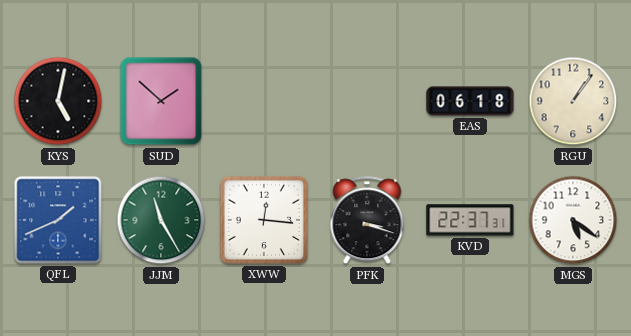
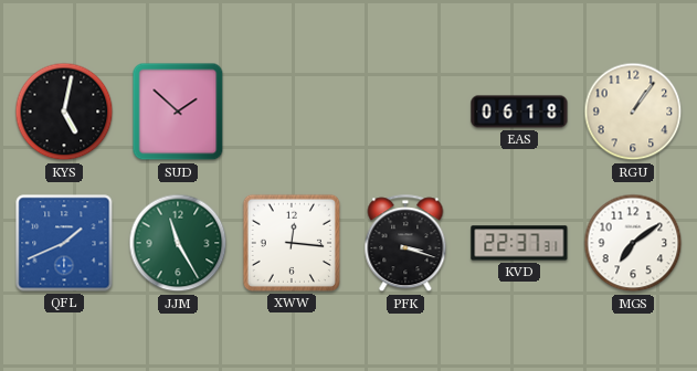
MGS: 5:21 -> 7:09
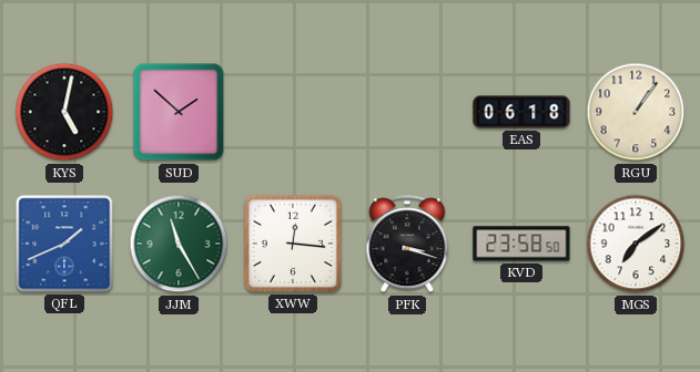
KVD: 22:37 -> 23:58
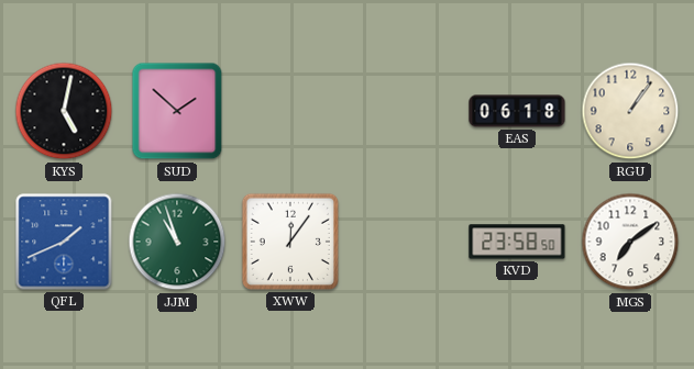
JJM: 11:25 -> 10:57
XWW: 12:16 -> 12:06
PFK: 3:18 -> none
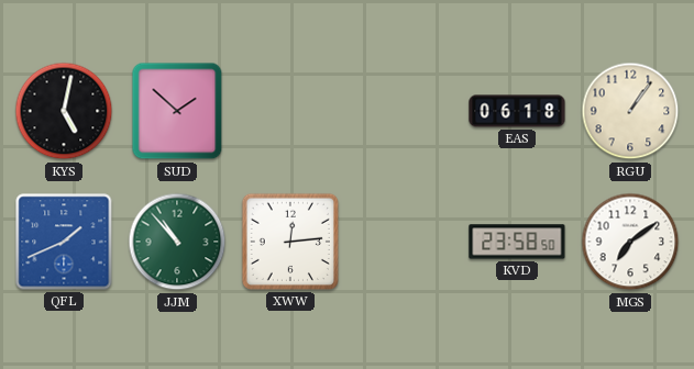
JJM: 10:57 -> 10:53
XWW: 12:06 -> 12:14
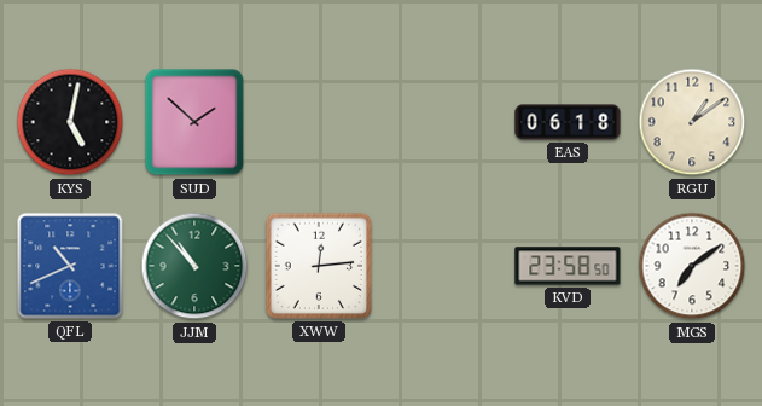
RGU: 1:06 -> 1:09
QFL: 1:41 -> 10:41
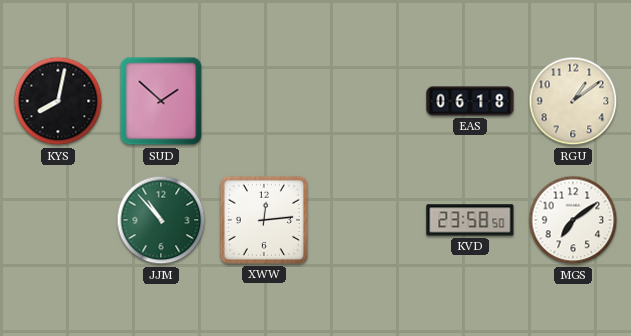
KYS: 5:02 -> 8:02
QFL: 10:41 -> none
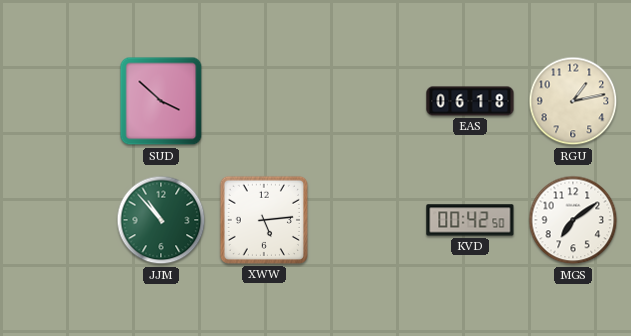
KYS: 8:02 -> none
SUD: 1:52 -> 3:52
RGU: 1:09 -> 1:13
XWW: 12:14 -> 5:14
KVD: 23:58 -> 00:42
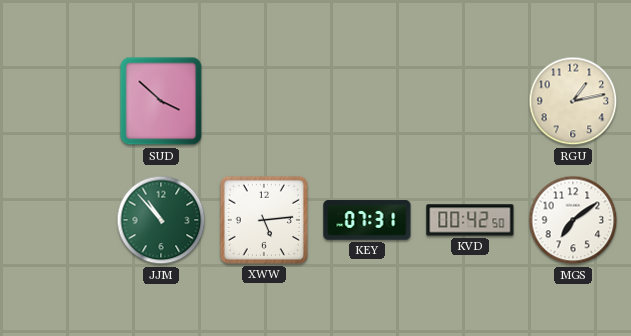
EAS: 06:18 -> none
KEY: none -> 07:31
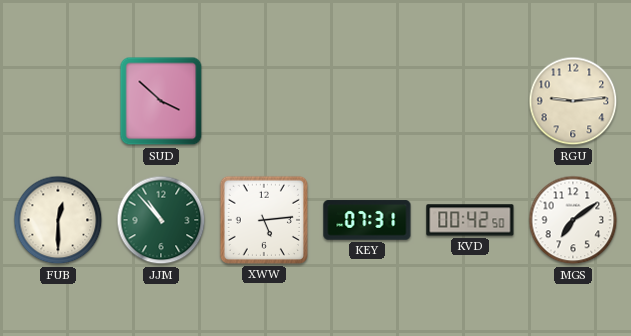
RGU: 1:13 -> 9:14
FUB: none -> 12:30
